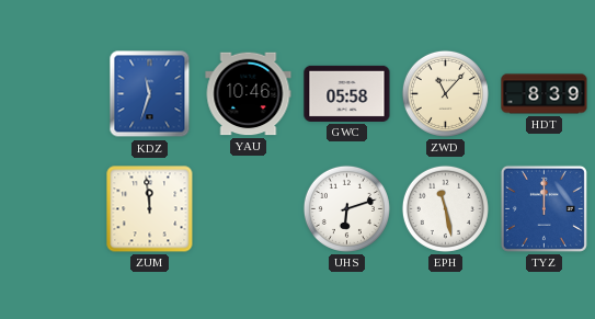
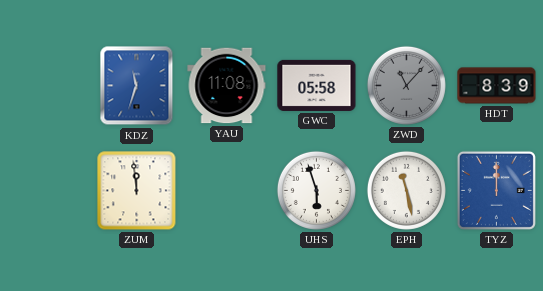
YAU: 10:46 -> 11:08
ZWD dial: cream -> grey
UHS: 6:12 -> 5:57
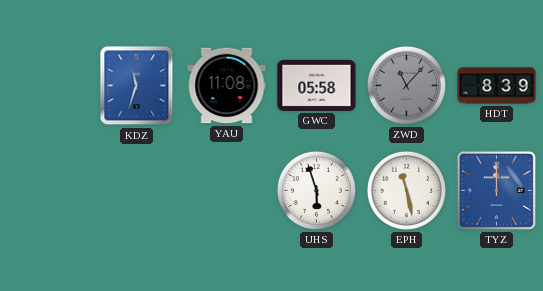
ZUM: 11:59 -> none
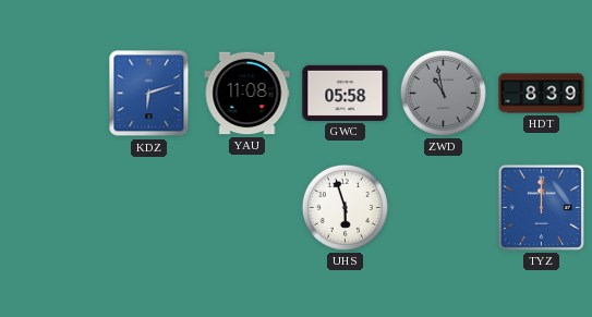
KDZ: 11:33 -> 6:12
ZWD: 11:07 -> 10:58
EPH: 11:28 -> none
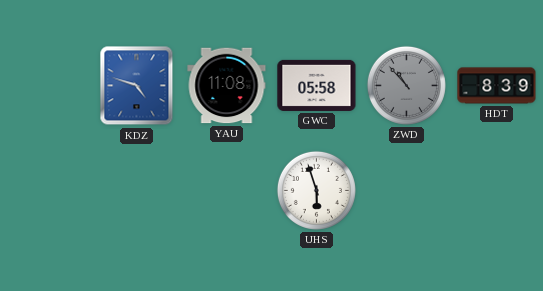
KDZ: 6:12 -> 4:48
ZWD: 10:58 -> 10:53
TYZ: 12:00 -> none
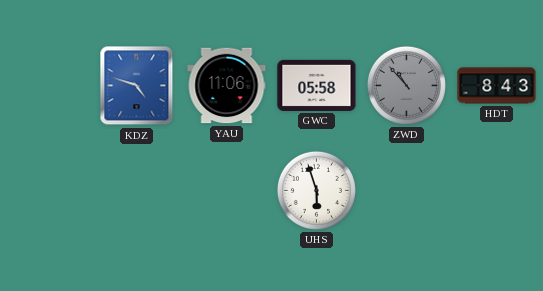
YAU: 11:08 -> 11:06
HDT: 8:39 -> 8:43
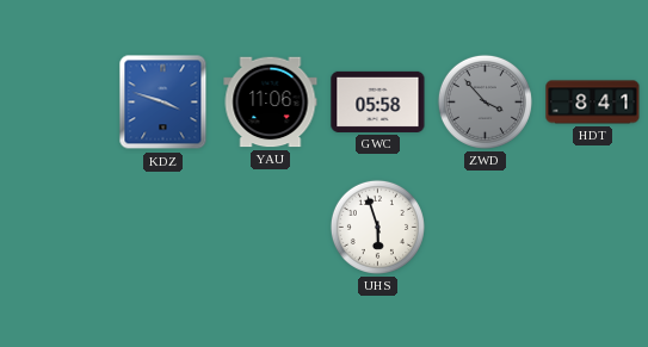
KDZ: 4:48 -> 3:48
ZWD: 10:53 -> 3:53
HDT: 8:43 -> 8:41
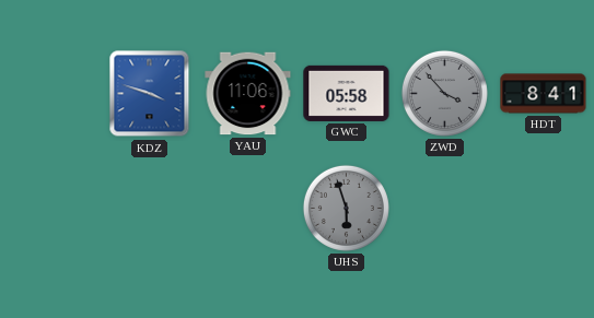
UHS dial: white -> grey
